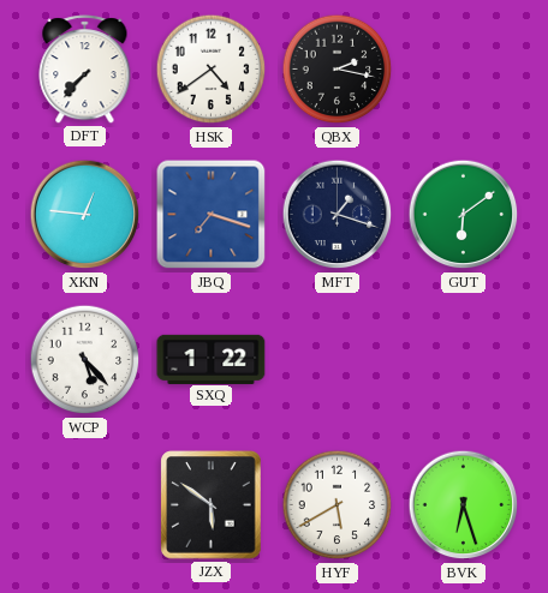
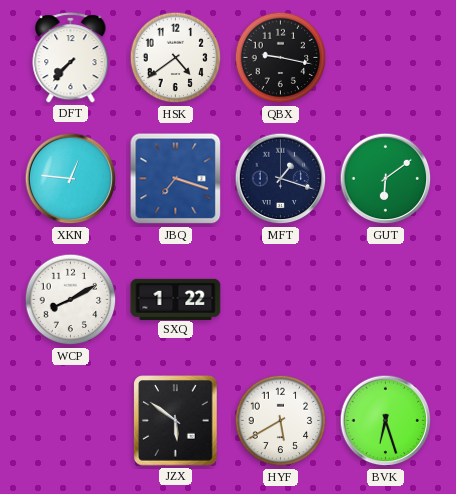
QBX: 2:17 -> 9:17
WCP: 5:23 -> 8:10
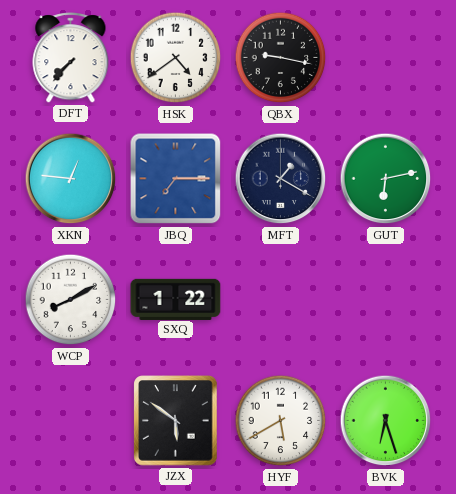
JBQ: 7:18 -> 7:15
MFT: 1:18 -> 1:20
GUT: 6:09 -> 6:13
